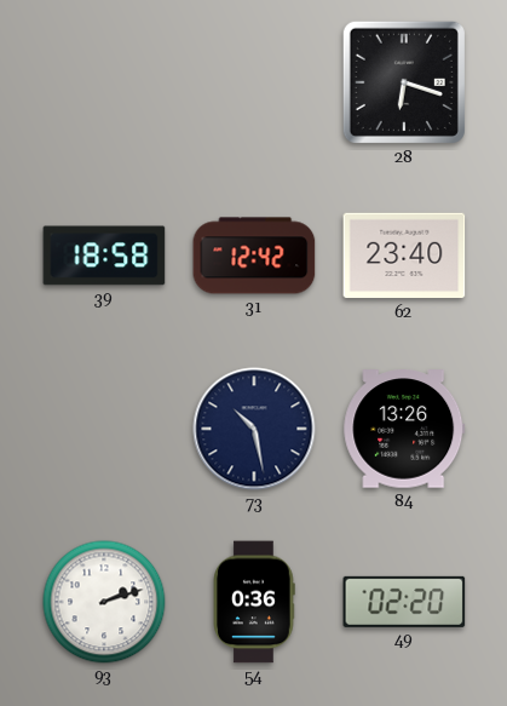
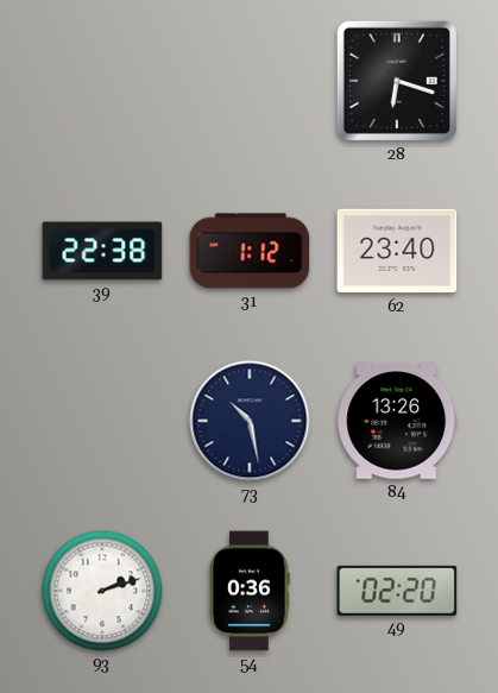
39: 18:58 -> 22:38
31: 12:42 -> 1:12
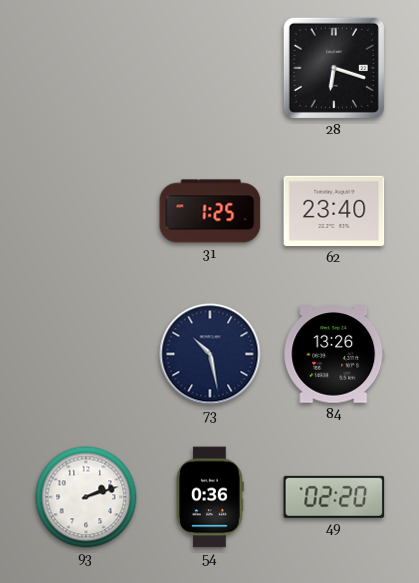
39: 22:38 -> none
31: 1:12 -> 1:25
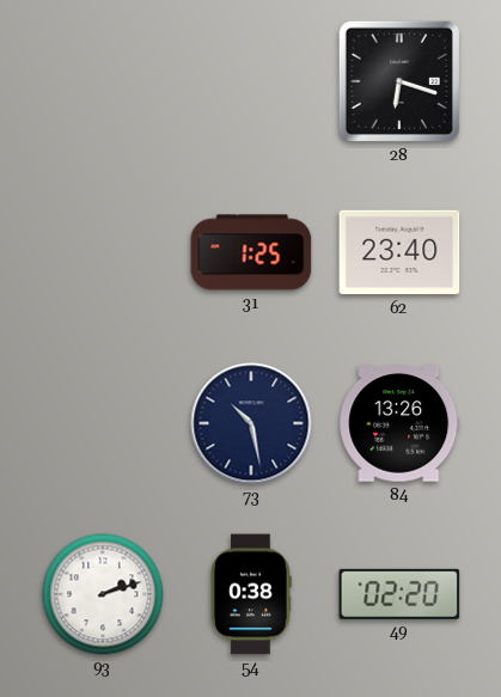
54: 0:36 -> 0:38
